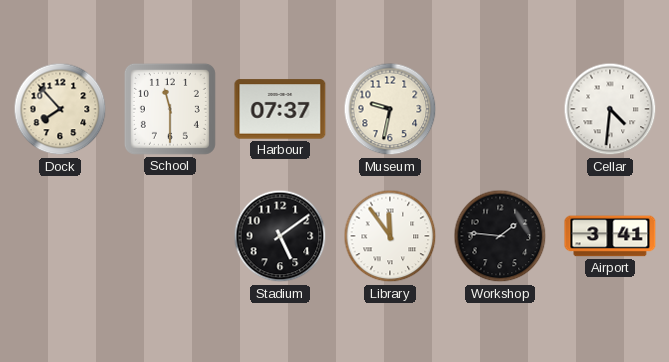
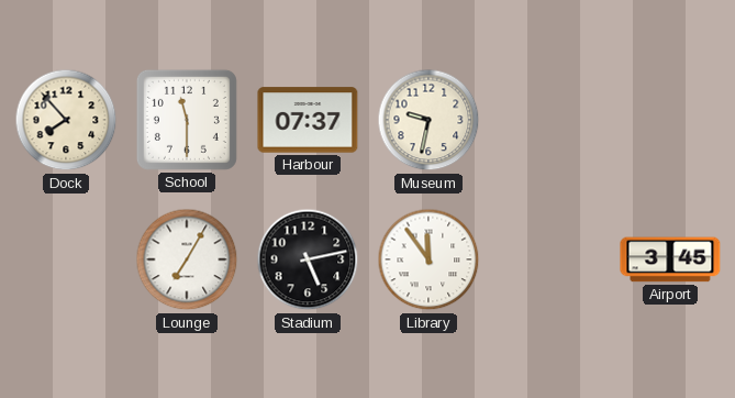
Cellar: 4:31 -> none
Lounge: none -> 7:05
Stadium: 5:09 -> 5:13
Workshop: 1:46 -> none
Airport: 3:41 -> 3:45
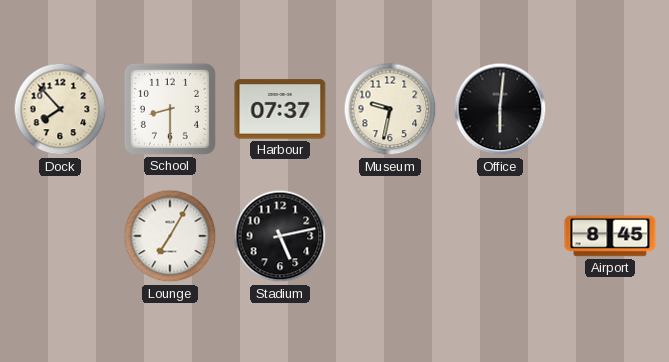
School: 11:30 -> 8:30
Office: none -> 6:01
Library: 11:54 -> none
Airport: 3:45 -> 8:45
